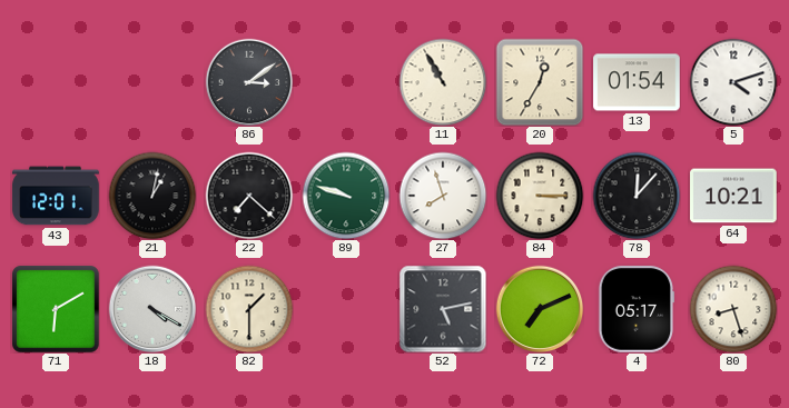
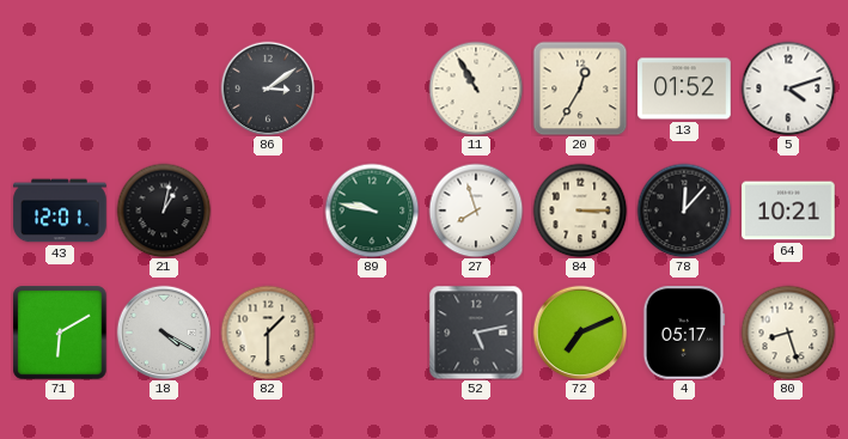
13: 01:54 -> 01:52
22: 7:22 -> none
89: 9:48 -> 9:47
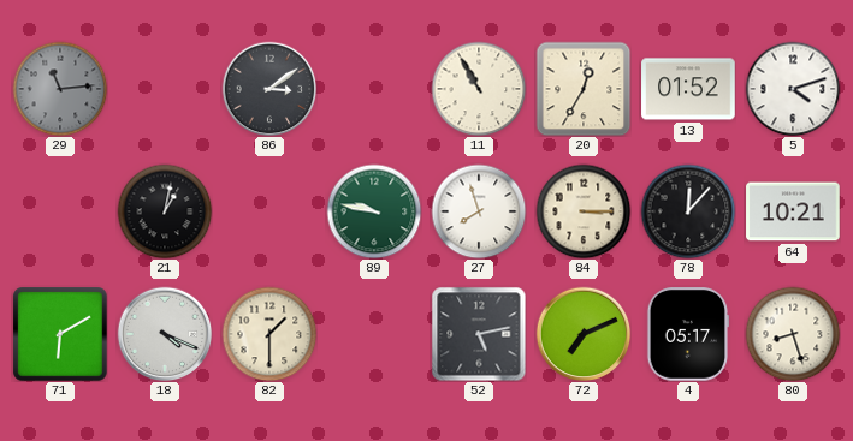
29: none -> 11:14
43: 12:01 -> none
18: 4:20 -> 4:19
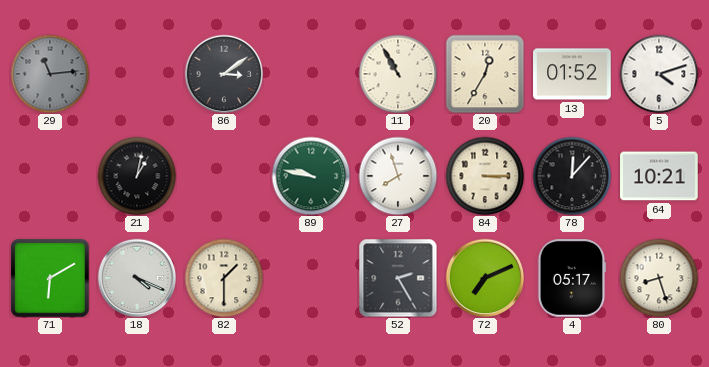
52: 5:13 -> 2:25
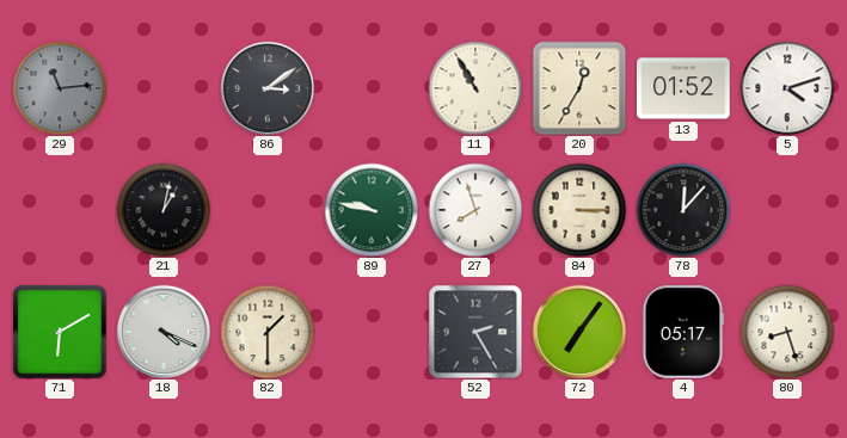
64: 10:21 -> none
72: 7:11 -> 7:06
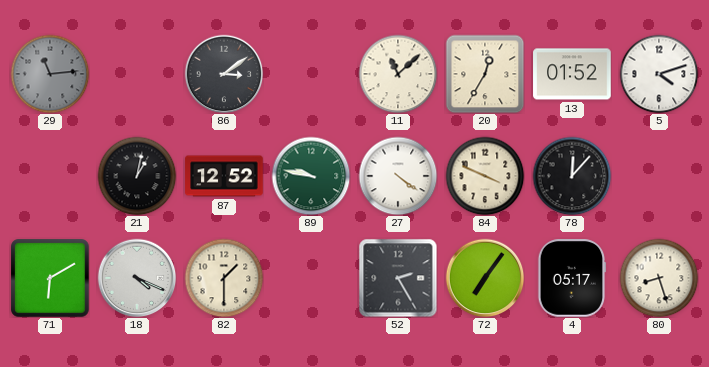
11: 10:55 -> 11:08
87: none -> 12:52
27: 7:57 -> 4:21
84: 3:15 -> 3:49
